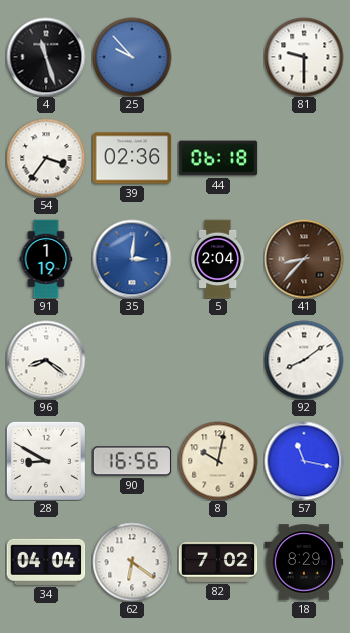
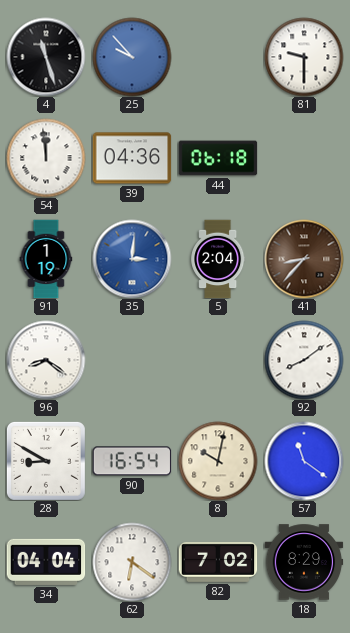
54: 3:36 -> 11:59
39: 02:36 -> 04:36
90: 16:56 -> 16:54
57: 11:17 -> 11:21
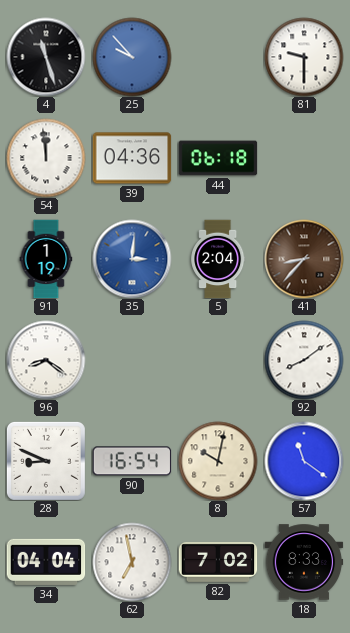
28: 8:50 -> 8:49
62: 6:21 -> 6:58
18: 8:29 -> 8:33
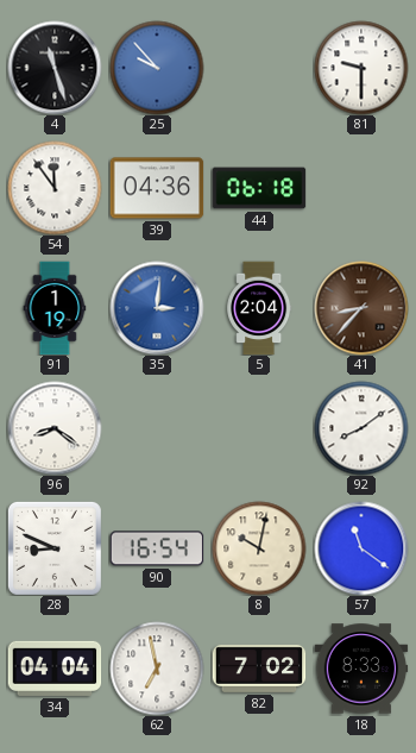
54: 11:59 -> 11:54
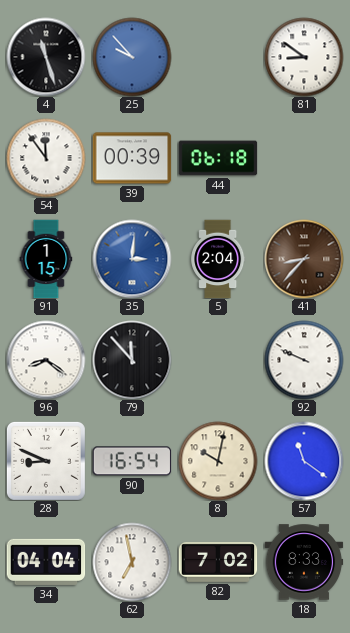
81: 9:30 -> 8:51
39: 04:36 -> 00:39
91: 1:19 -> 1:15
79: none -> 11:53
92: 8:09 -> 9:49
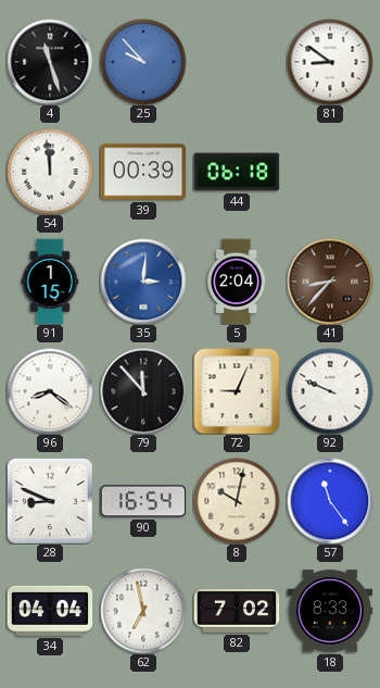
54: 11:54 -> 11:59
72: none -> 9:04
57: 11:21 -> 11:24
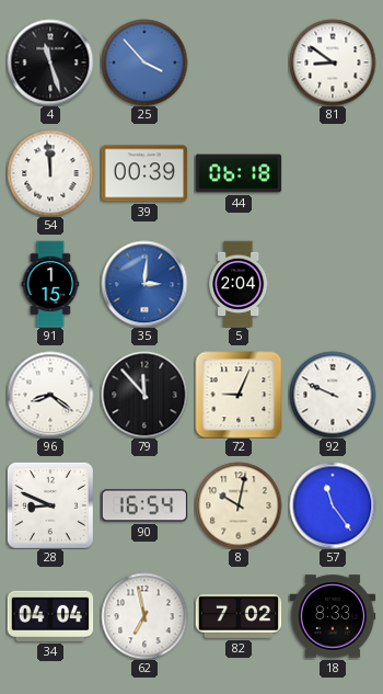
25: 9:53 -> 3:53
41: 8:37 -> none
